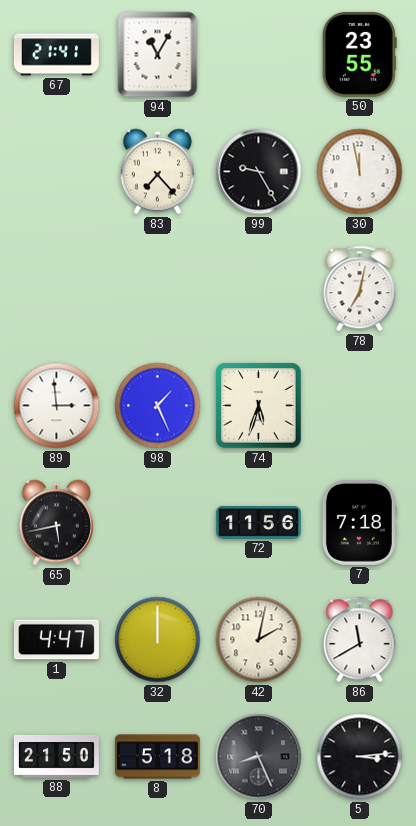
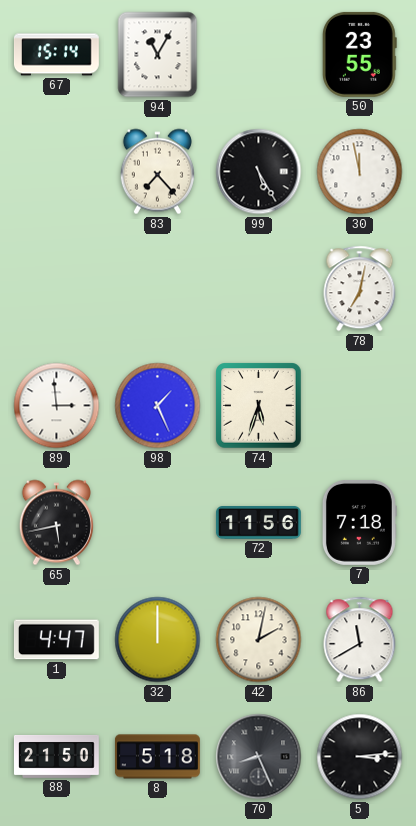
67: 21:41 -> 15:14
99: 9:25 -> 5:25
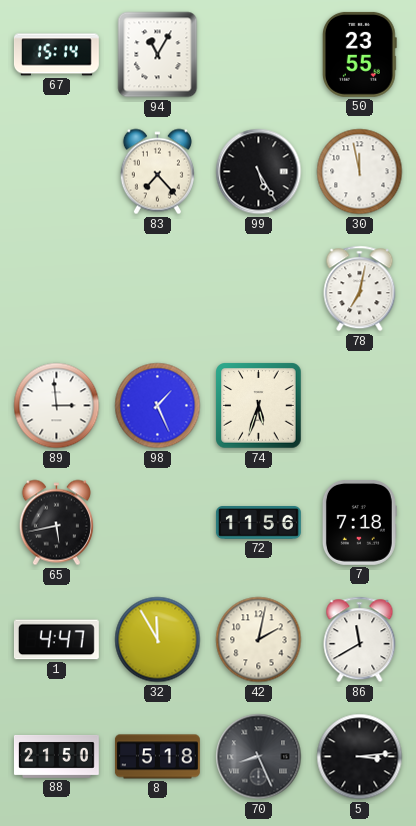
32: 12:00 -> 11:55
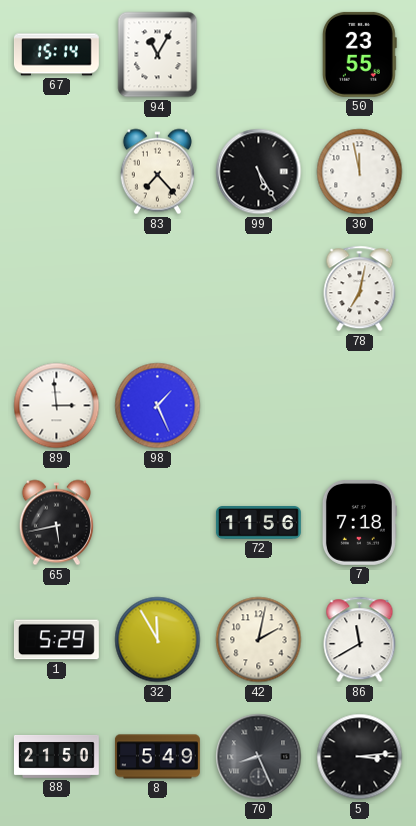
74: 5:33 -> none
1: 4:47 -> 5:29
8: 5:18 -> 5:49
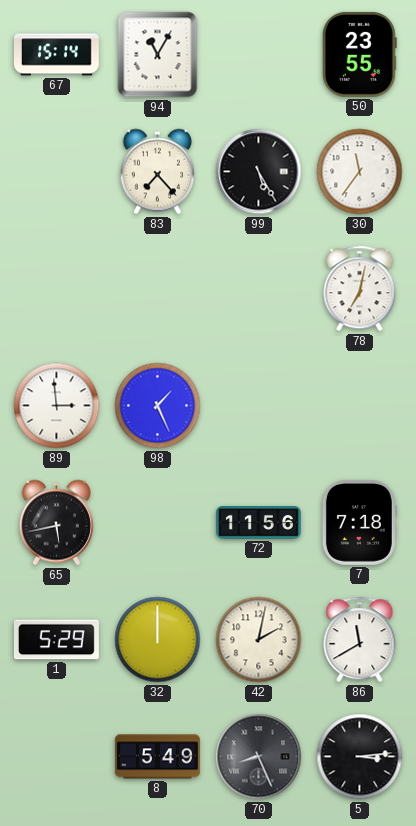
30: 11:58 -> 11:36
32: 11:55 -> 12:00
88: 21:50 -> none
